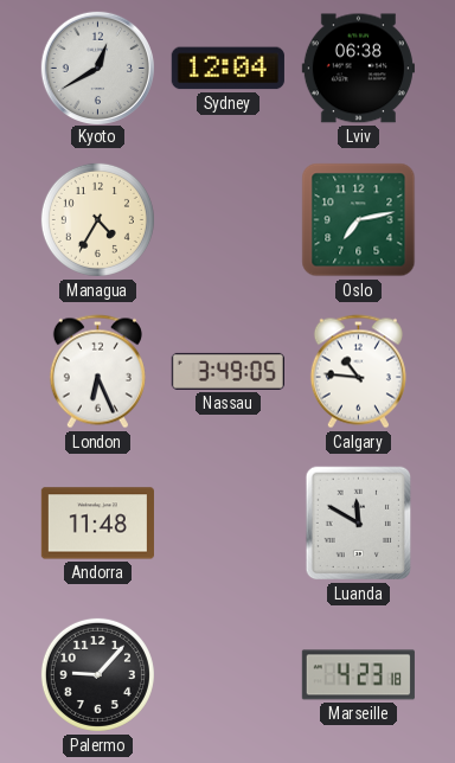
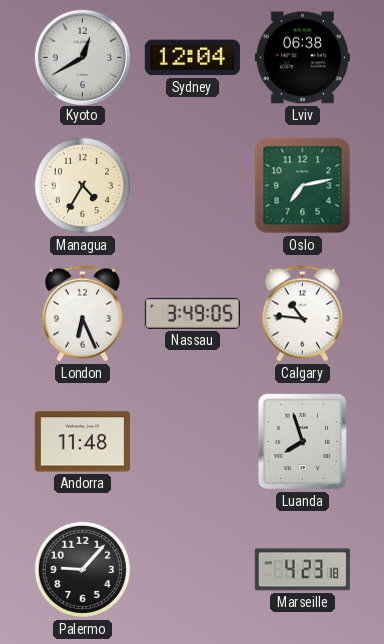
Luanda: 11:50 -> 7:57
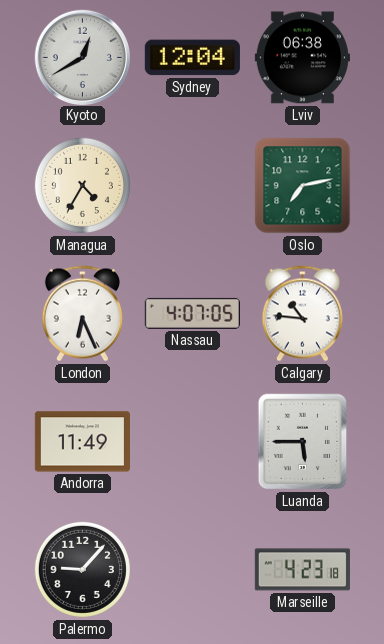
Nassau: 3:49 -> 4:07
Andorra: 11:48 -> 11:49
Luanda: 7:57 -> 5:45
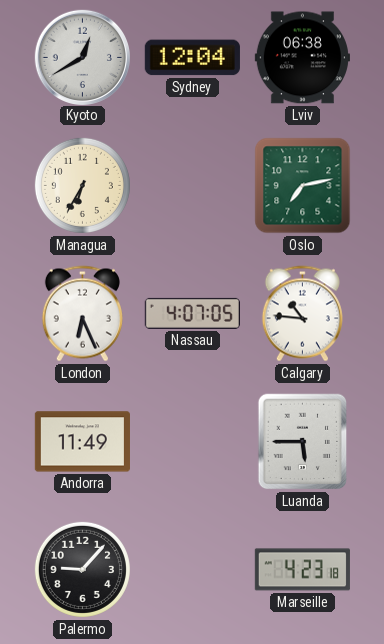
Managua: 4:35 -> 6:35
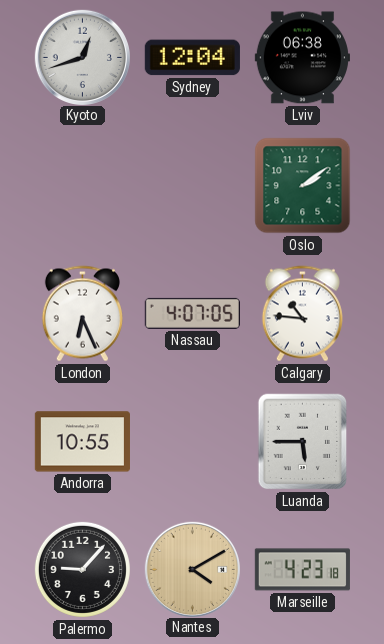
Kyoto: 12:40 -> 12:42
Managua: 6:35 -> none
Oslo: 7:13 -> 2:09
Andorra: 11:49 -> 10:55
Nantes: none -> 4:10
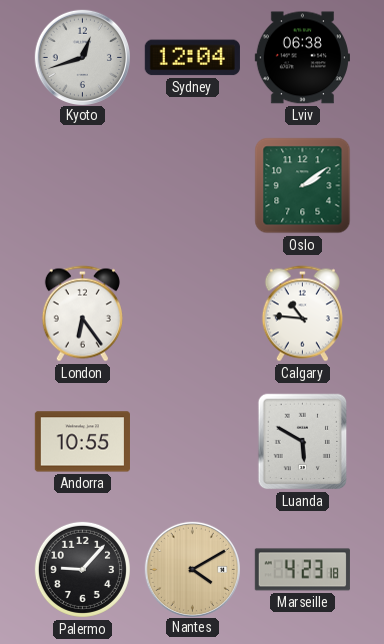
London: 6:26 -> 6:24
Nassau: 4:07 -> none
Luanda: 5:45 -> 5:50
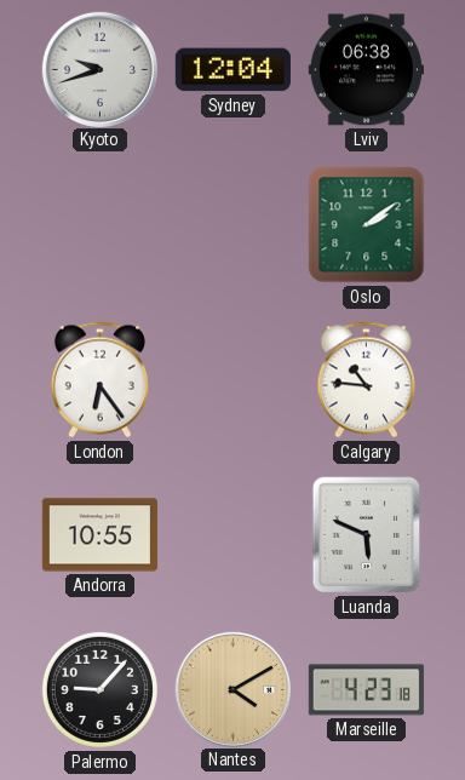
Kyoto: 12:42 -> 9:42
Luanda: 5:50 -> 5:49
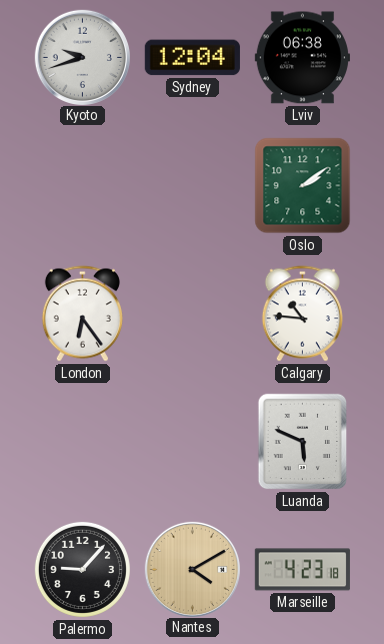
Andorra: 10:55 -> none
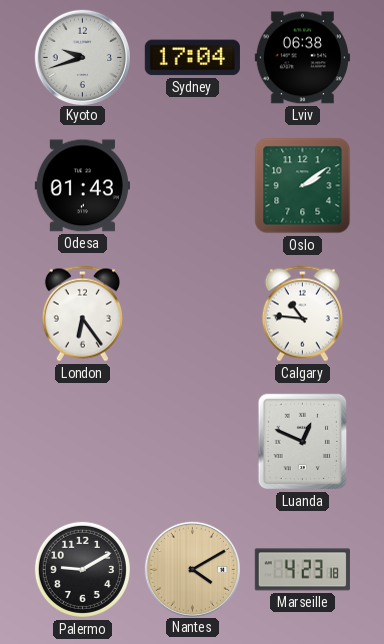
Sydney: 12:04 -> 17:04
Odesa: none -> 01:43
Luanda: 5:49 -> 12:49
Palermo: 9:07 -> 9:10
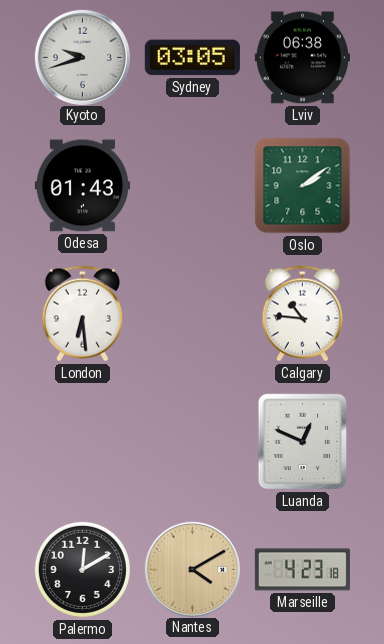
Sydney: 17:04 -> 03:05
London: 6:24 -> 6:29
Palermo: 9:10 -> 12:10
